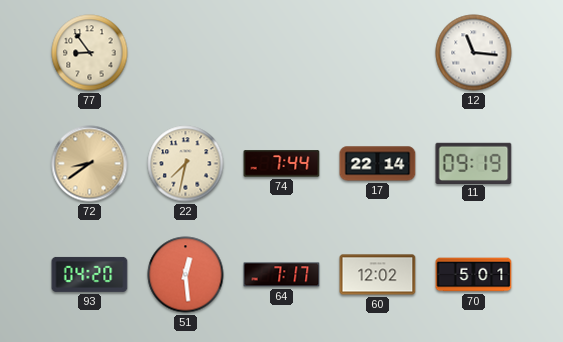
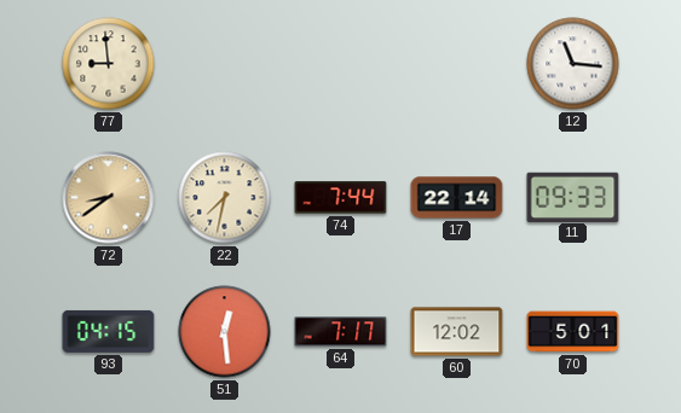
77: 8:54 -> 8:59
11: 09:19 -> 09:33
93: 04:20 -> 04:15
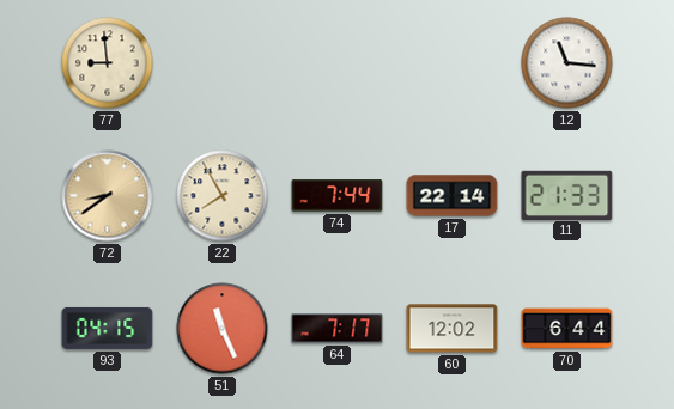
22: 7:32 -> 7:55
11: 09:33 -> 21:33
51: 12:29 -> 11:26
70: 5:01 -> 6:44
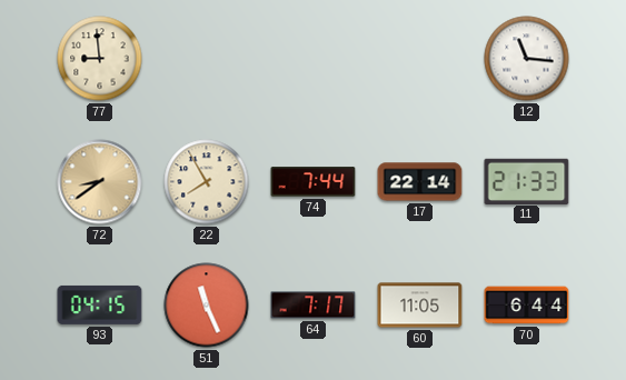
60: 12:02 -> 11:05
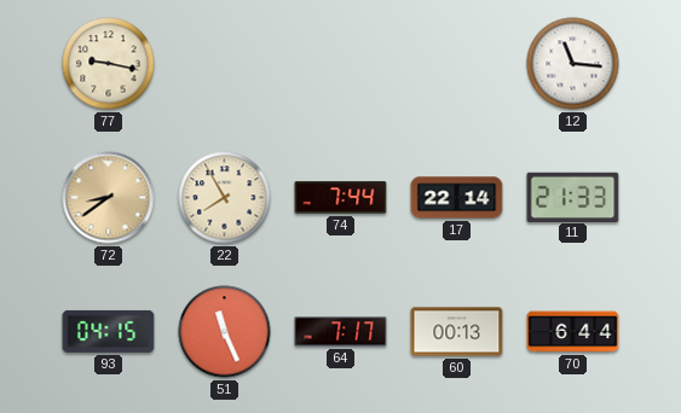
77: 8:59 -> 9:17
60: 11:05 -> 00:13
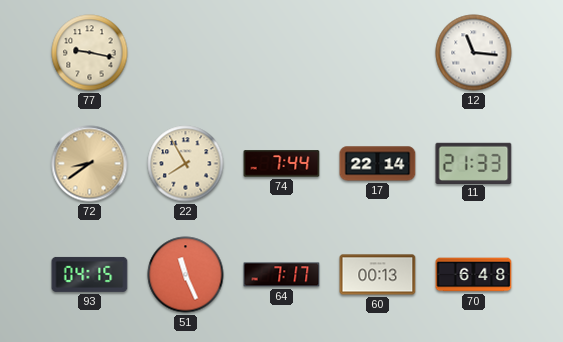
70: 6:44 -> 6:48
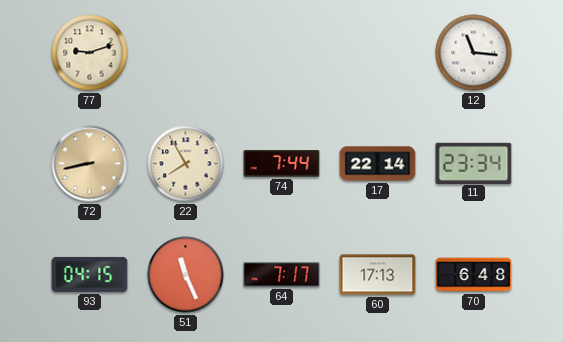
77: 9:17 -> 9:12
72: 8:39 -> 8:43
11: 21:33 -> 23:34
60: 00:13 -> 17:13
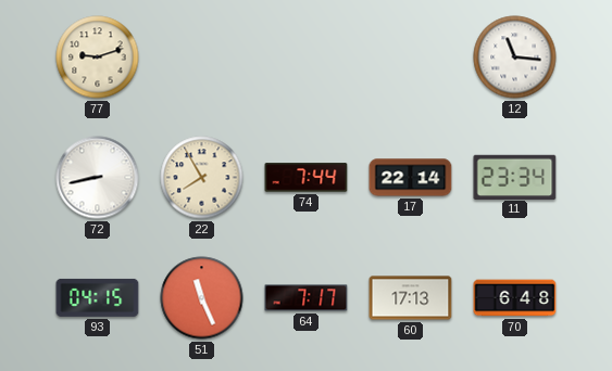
72 dial: champagne -> white
